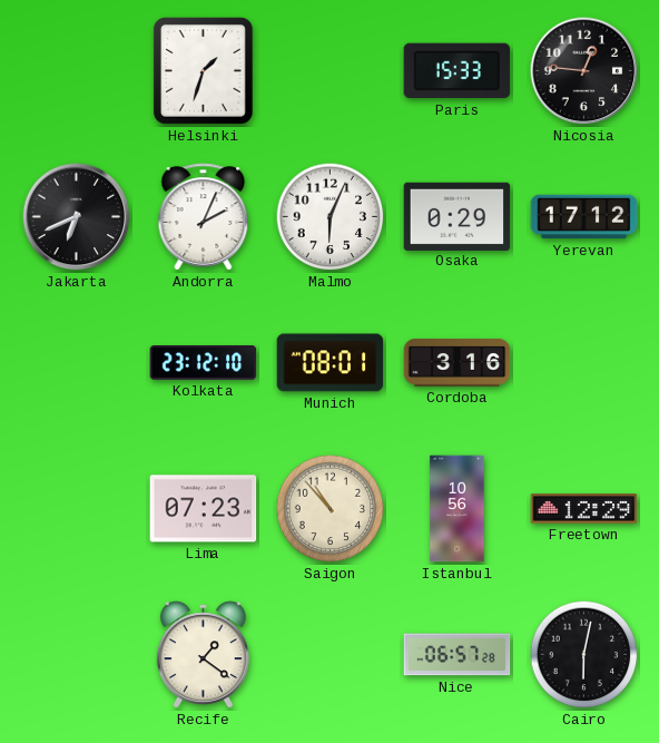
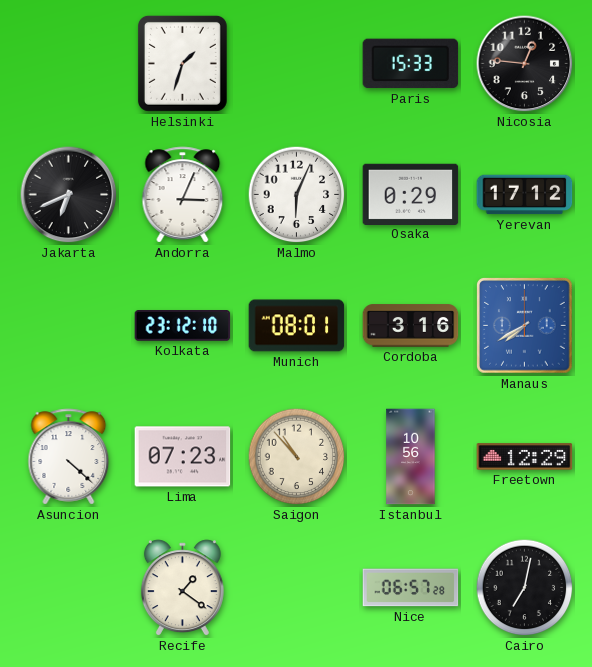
Andorra: 2:04 -> 3:04
Manaus: none -> 7:40
Asuncion: none -> 4:22
Cairo: 6:02 -> 7:02
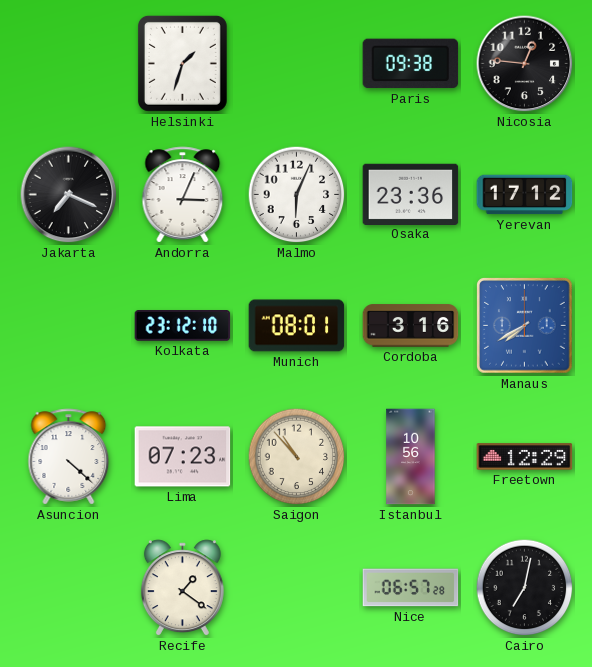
Paris: 15:33 -> 09:38
Jakarta: 6:41 -> 7:19
Osaka: 0:29 -> 23:36
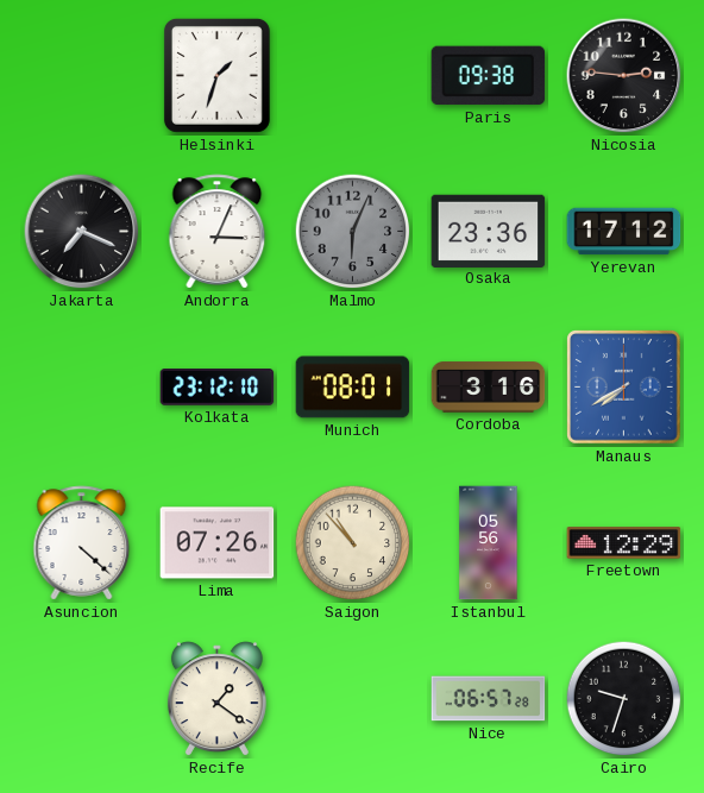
Nicosia: 12:46 -> 2:46
Malmo dial: white -> grey
Lima: 07:23 -> 07:26
Istanbul: 10:56 -> 05:56
Cairo: 7:02 -> 9:33
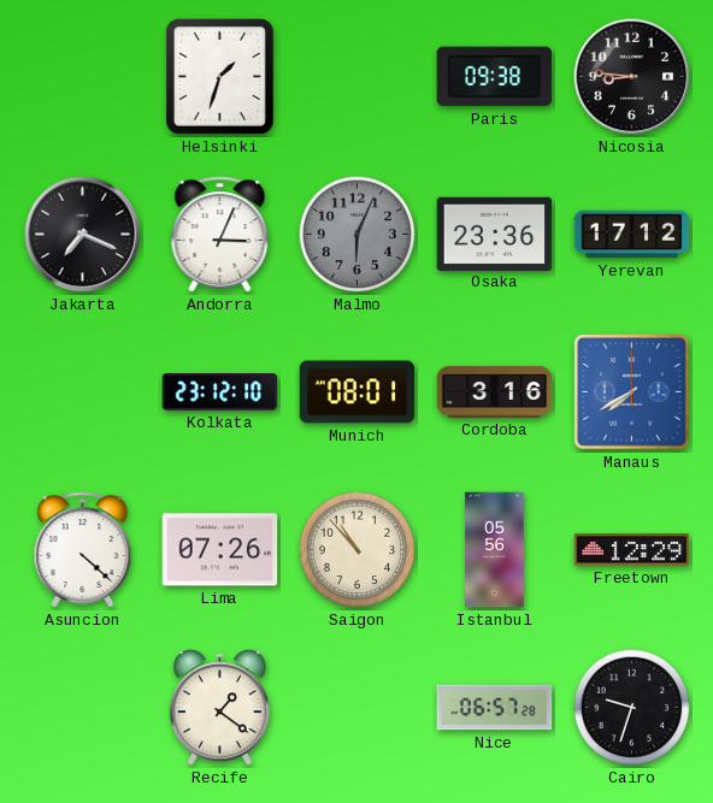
Nicosia: 2:46 -> 8:46
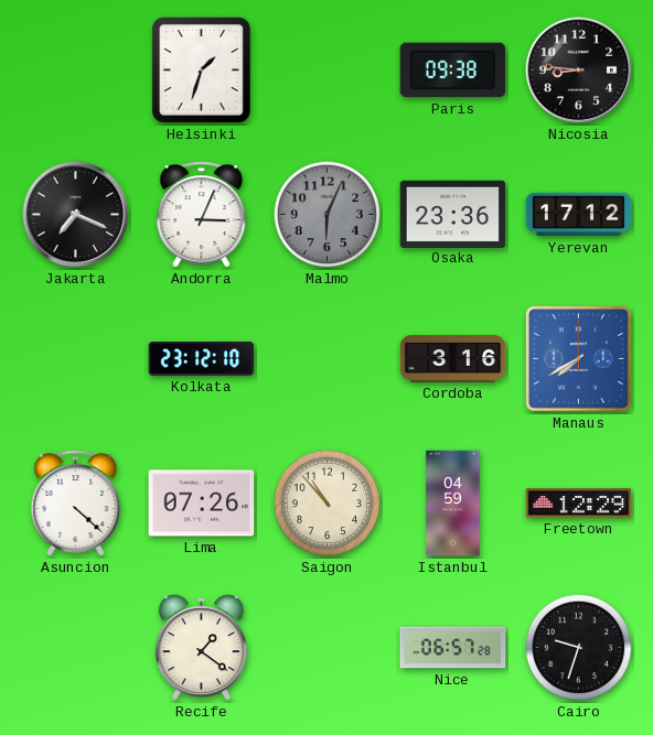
Munich: 08:01 -> none
Istanbul: 05:56 -> 04:59
